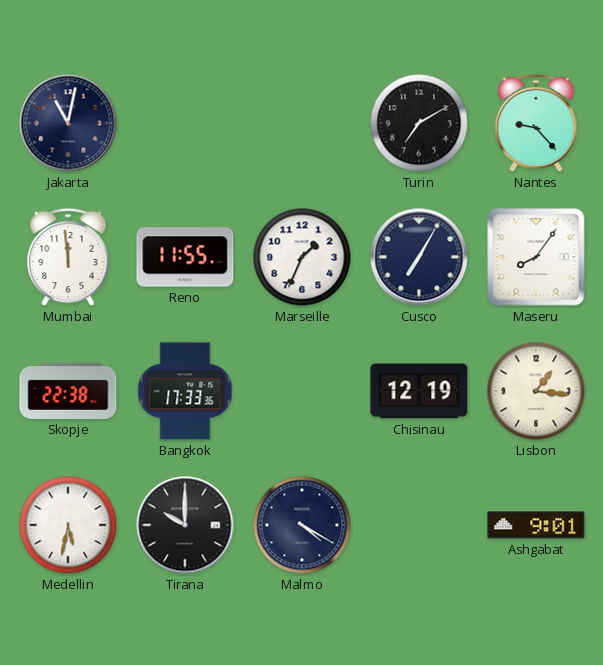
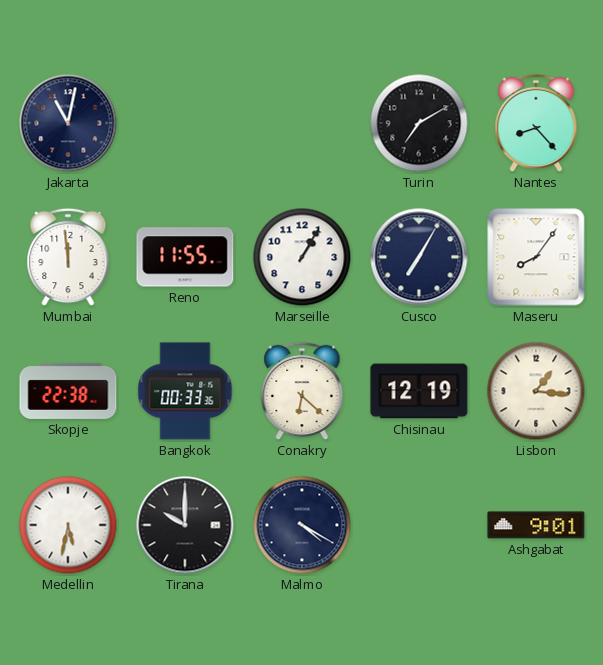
Nantes: 9:23 -> 8:23
Marseille: 1:34 -> 1:05
Bangkok: 17:33 -> 00:33
Conakry: none -> 6:22
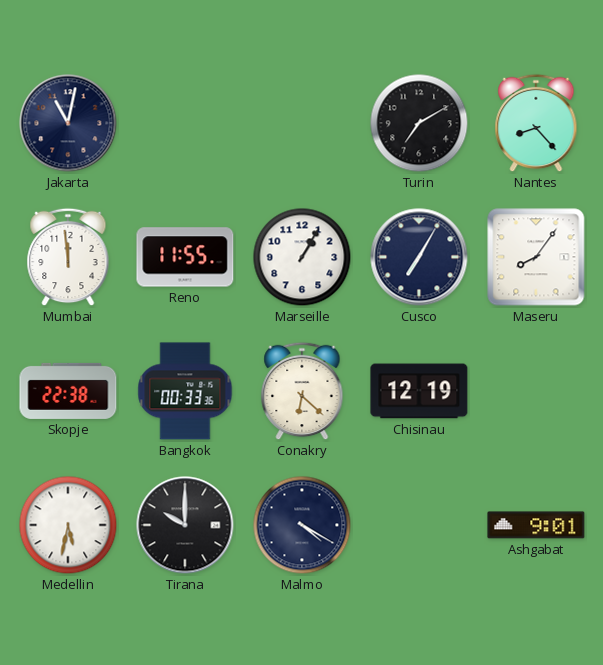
Lisbon: 1:16 -> none
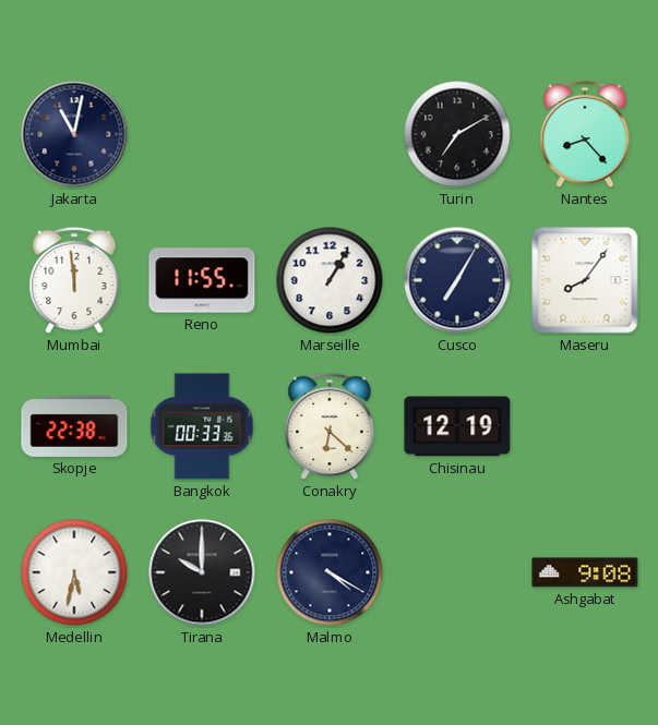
Ashgabat: 9:01 -> 9:08
